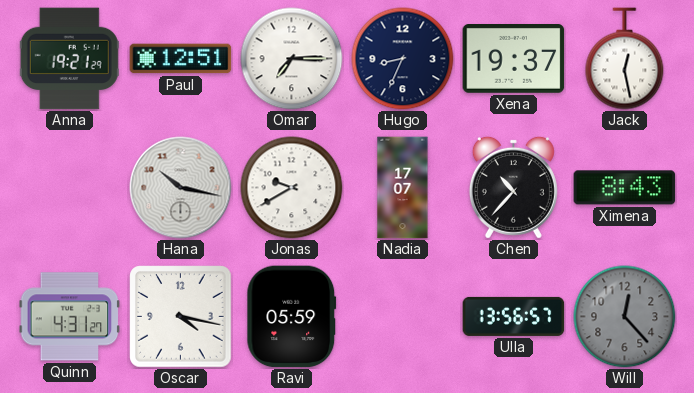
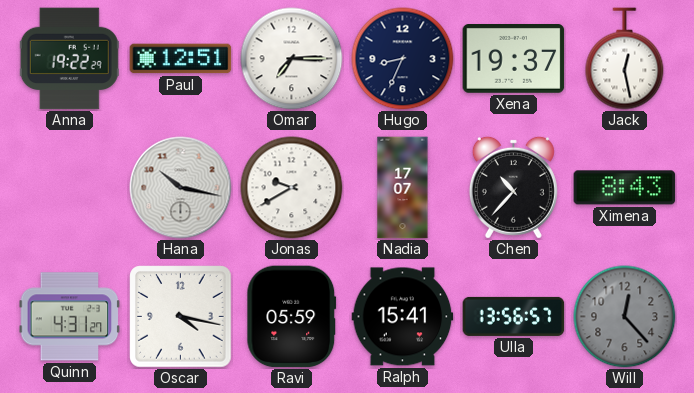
Anna: 19:21 -> 19:22
Ralph: none -> 15:41
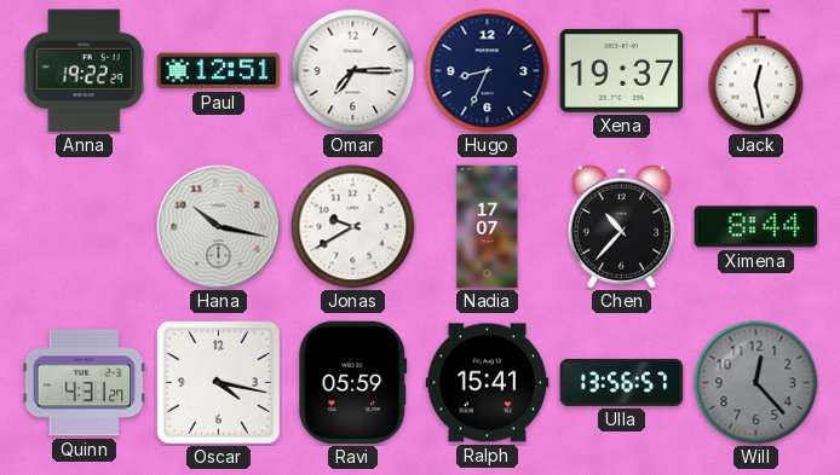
Ximena: 8:43 -> 8:44
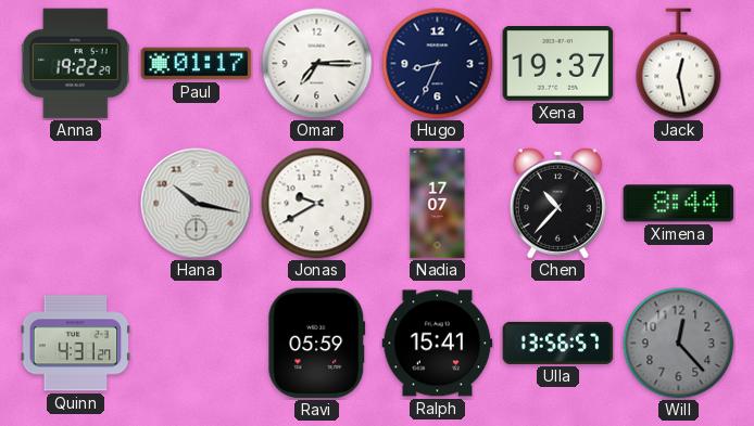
Paul: 12:51 -> 01:17
Oscar: 4:17 -> none
